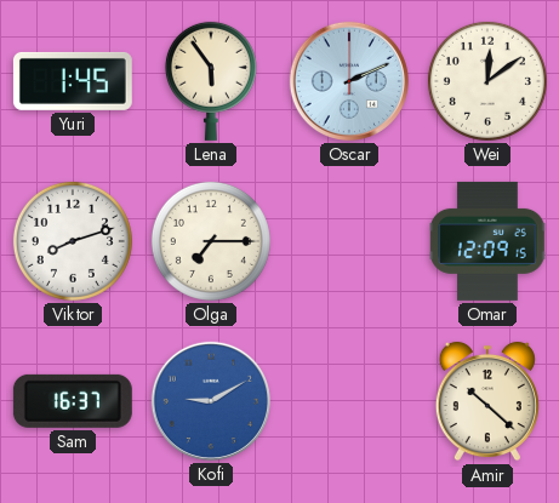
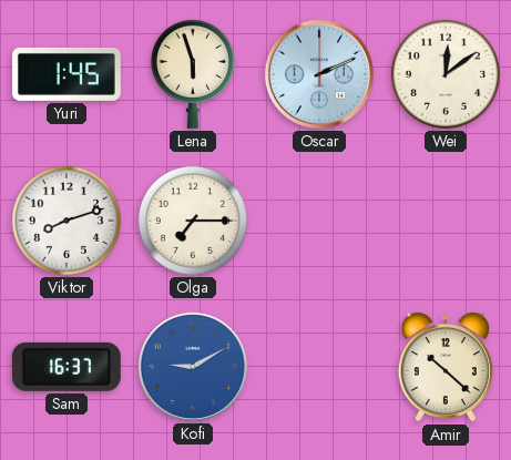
Lena: 5:54 -> 5:57
Omar: 12:09 -> none
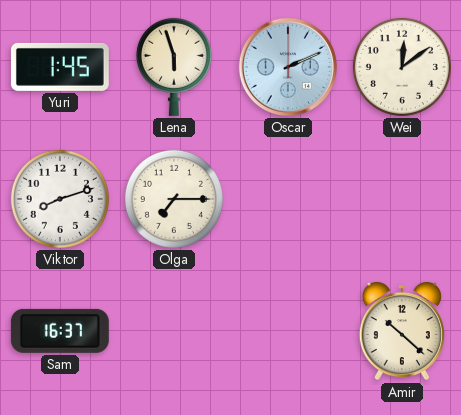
Kofi: 9:10 -> none
